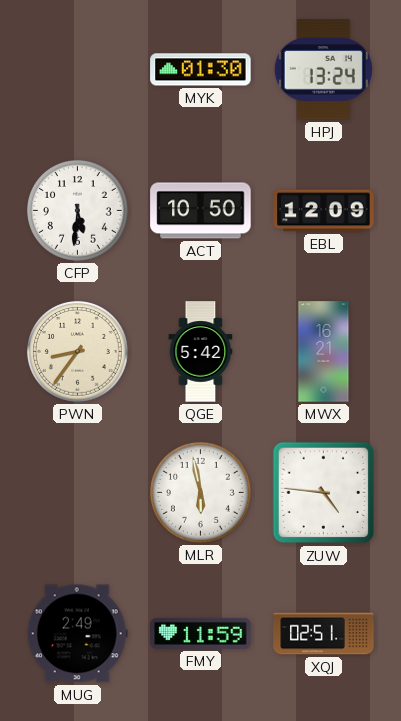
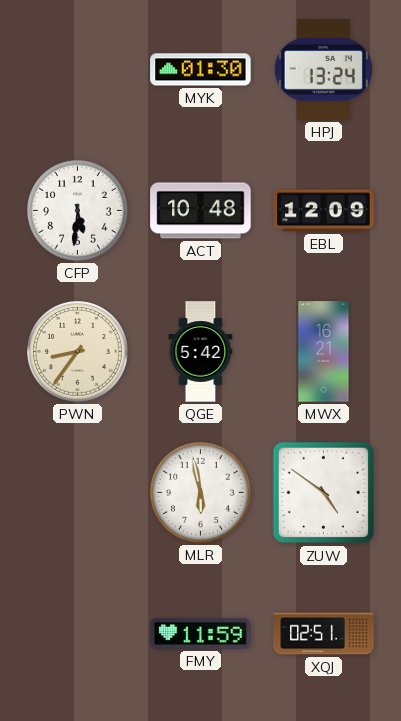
ACT: 10:50 -> 10:48
ZUW: 4:46 -> 4:51
MUG: 2:49 -> none
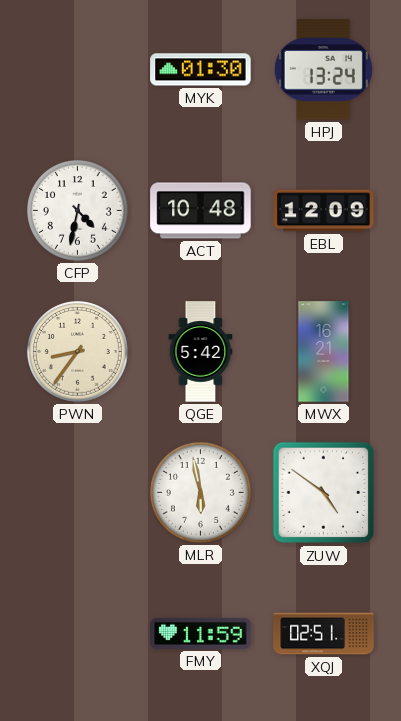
CFP: 5:31 -> 4:32
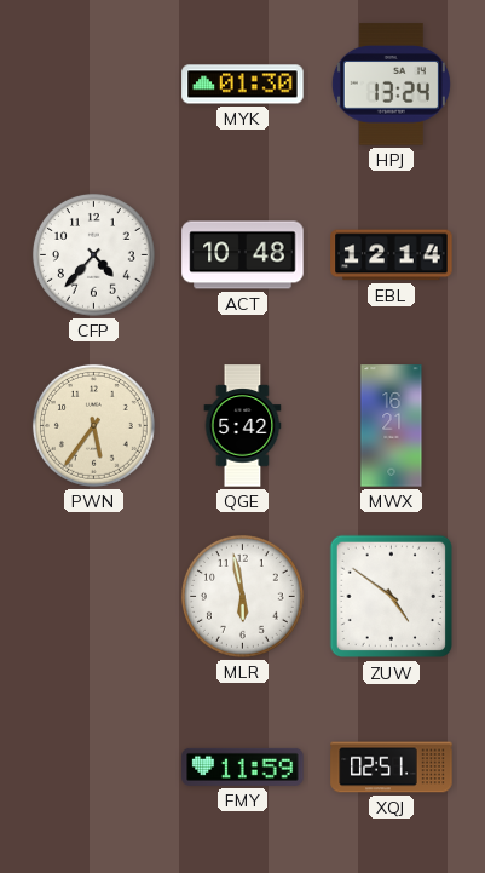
CFP: 4:32 -> 4:37
EBL: 12:09 -> 12:14
PWN: 8:36 -> 5:36
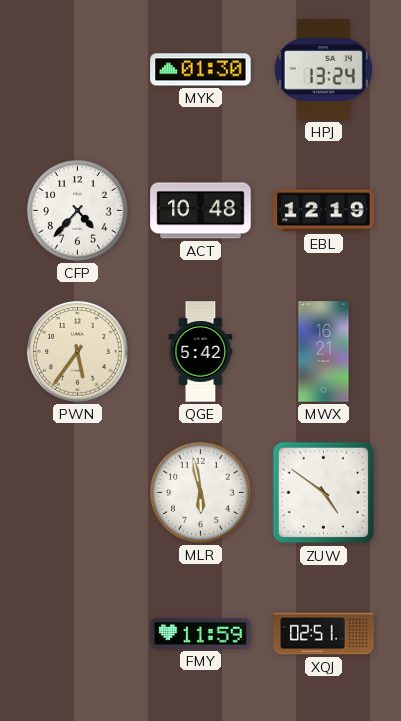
EBL: 12:14 -> 12:19
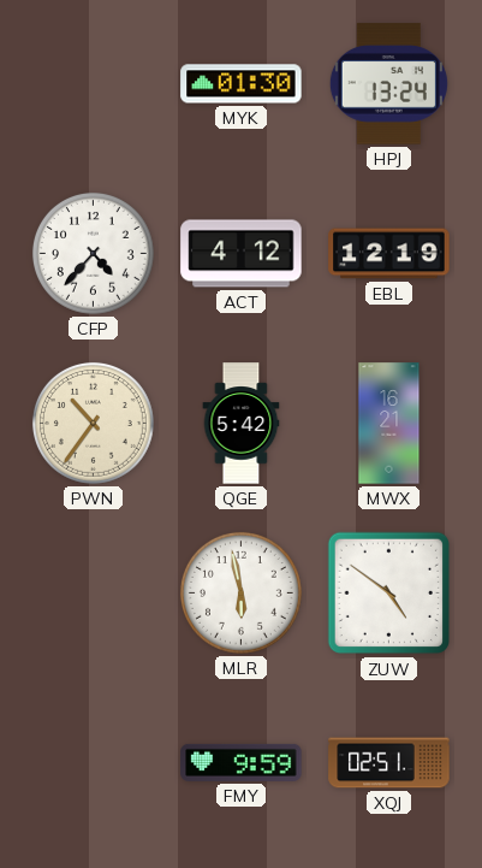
ACT: 10:48 -> 4:12
PWN: 5:36 -> 10:36
FMY: 11:59 -> 9:59
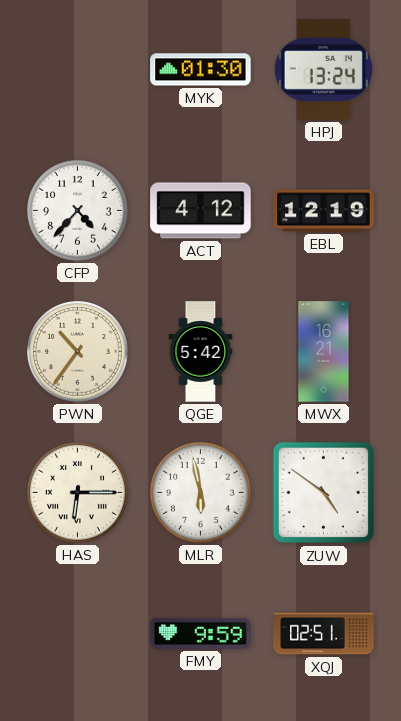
HAS: none -> 6:15
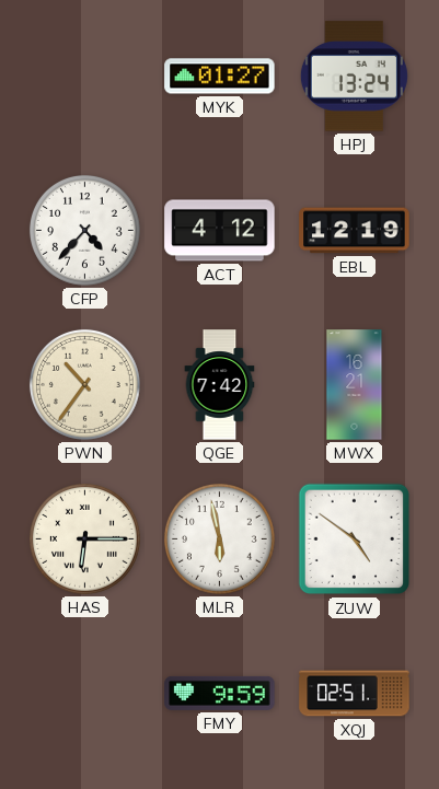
MYK: 01:30 -> 01:27
QGE: 5:42 -> 7:42
